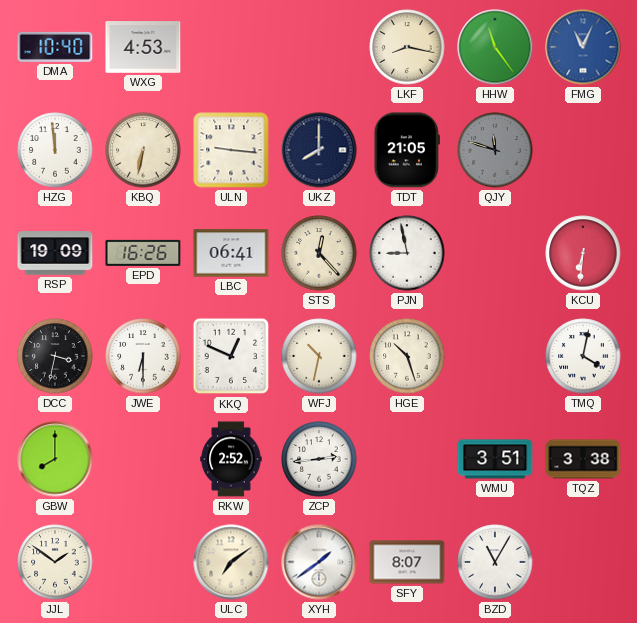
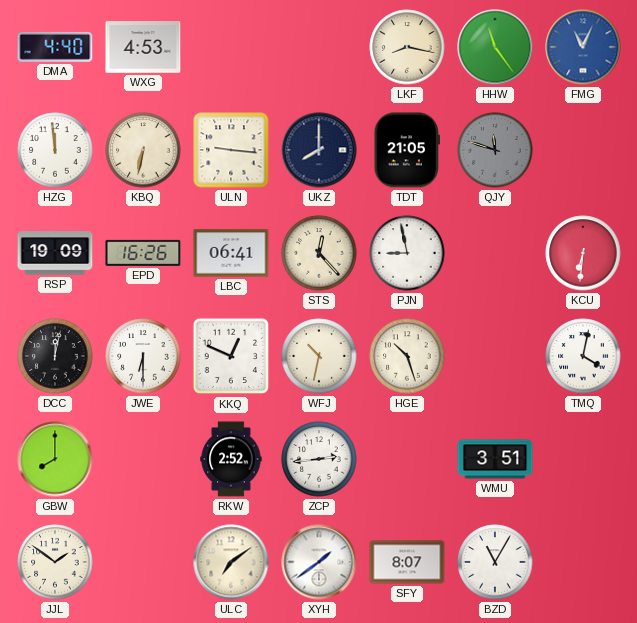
DMA: 10:40 -> 4:40
DCC: 3:32 -> 12:02
TQZ: 3:38 -> none
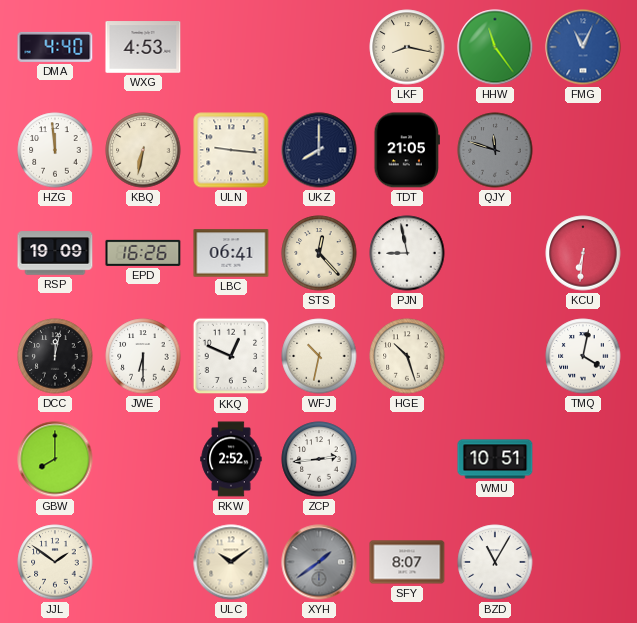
WMU: 3:51 -> 10:51
ULC: 7:09 -> 10:09
XYH dial: white -> grey
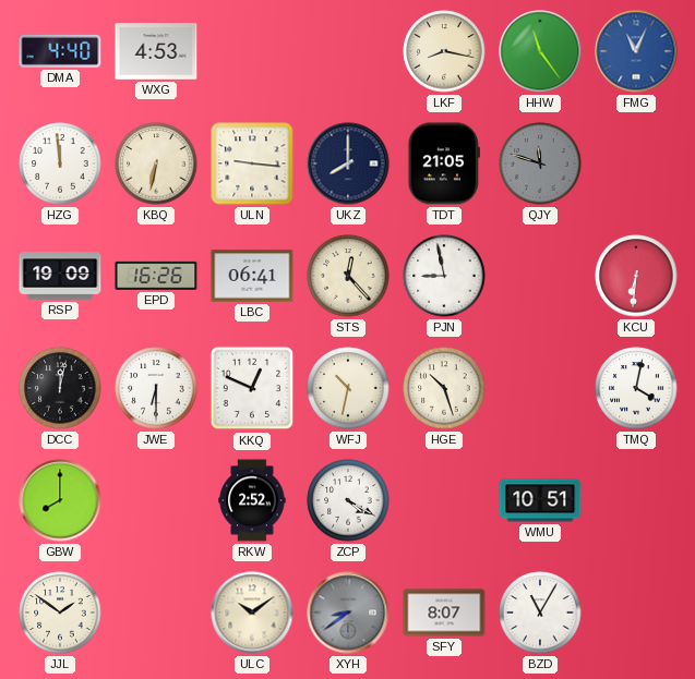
ZCP: 2:44 -> 4:20
XYH: 1:39 -> 8:39
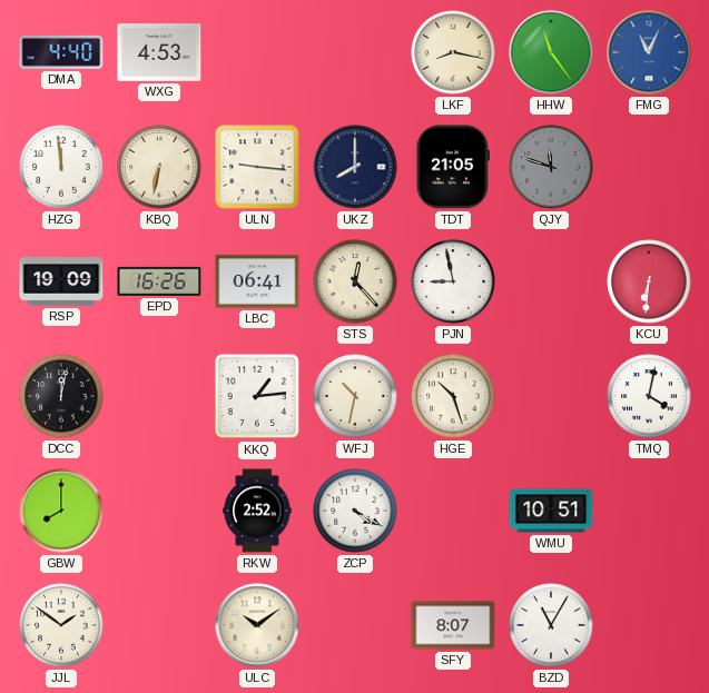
JWE: 6:30 -> none
KKQ: 12:49 -> 1:14
XYH: 8:39 -> none
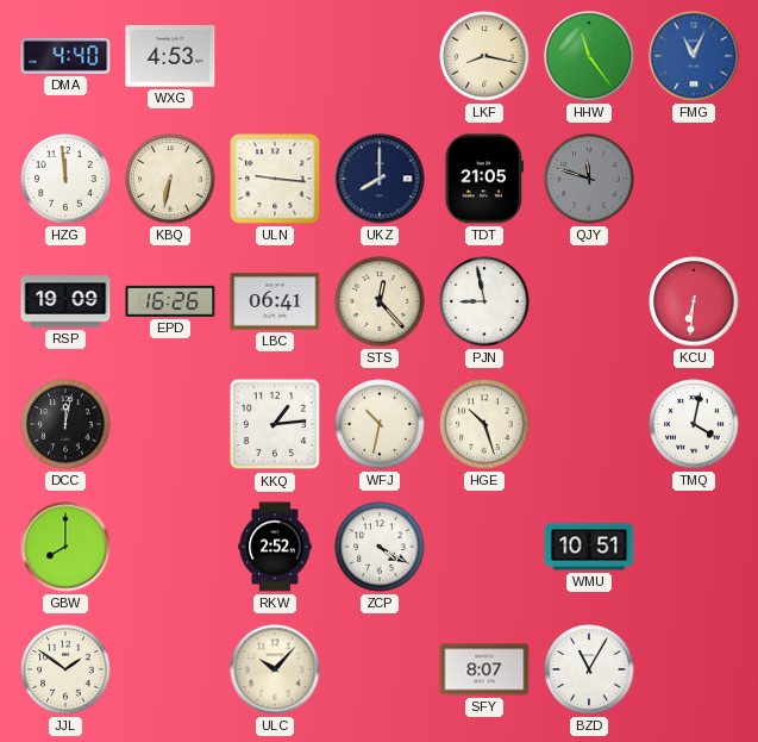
ULC: 10:09 -> 10:07
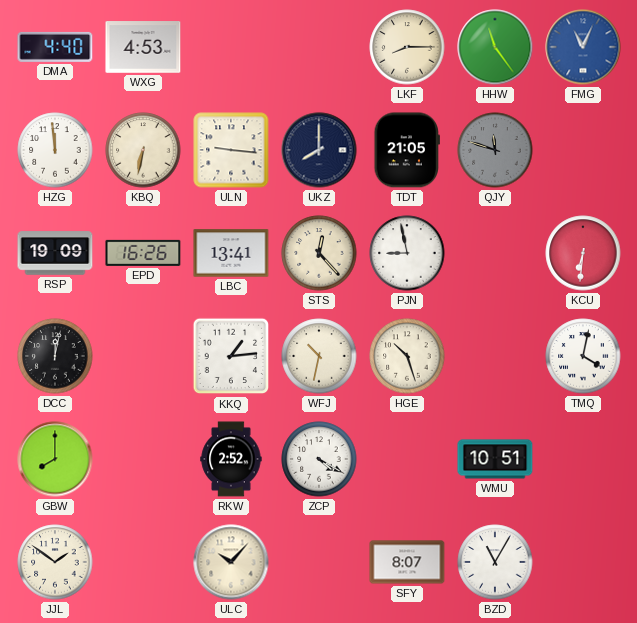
LKF: 8:17 -> 8:15
LBC: 06:41 -> 13:41
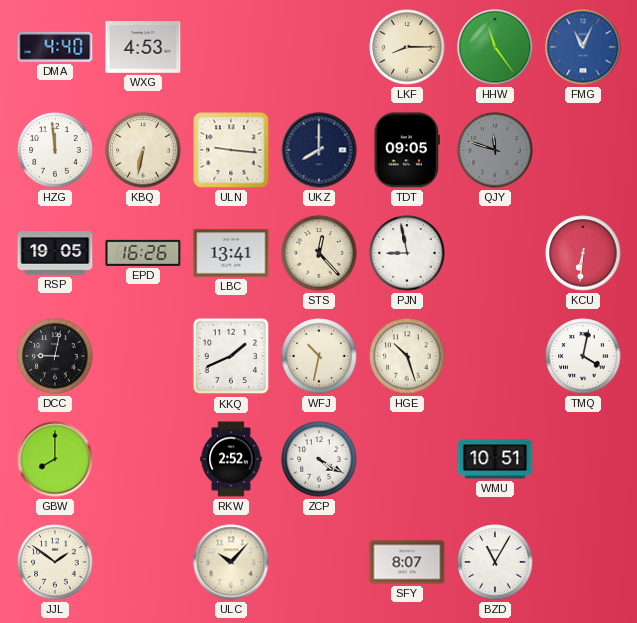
TDT: 21:05 -> 09:05
RSP: 19:09 -> 19:05
DCC: 12:02 -> 9:02
KKQ: 1:14 -> 1:41
